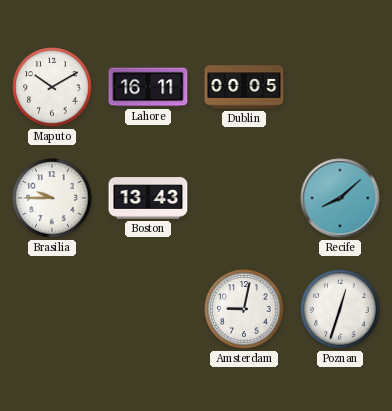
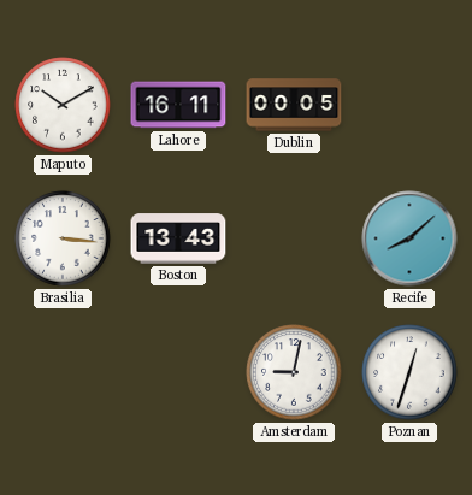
Brasilia: 9:45 -> 3:16
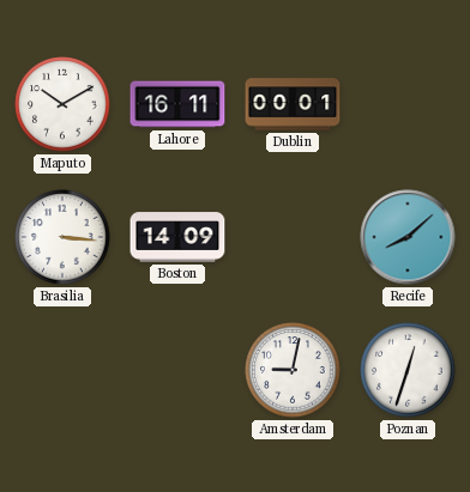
Dublin: 00:05 -> 00:01
Boston: 13:43 -> 14:09
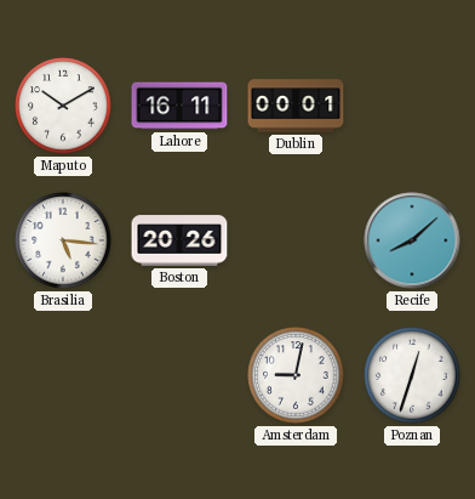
Brasilia: 3:16 -> 5:16
Boston: 14:09 -> 20:26
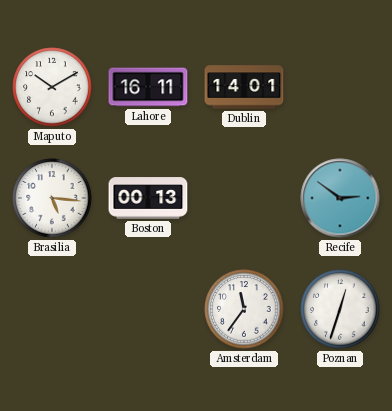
Dublin: 00:01 -> 14:01
Boston: 20:26 -> 00:13
Recife: 8:08 -> 2:51
Amsterdam: 9:02 -> 11:36
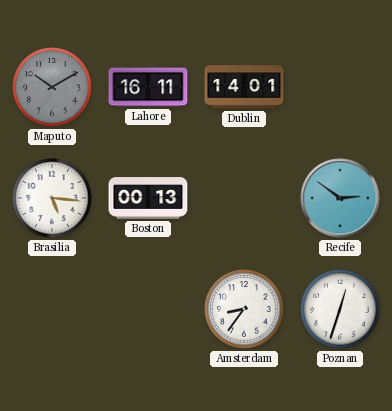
Maputo dial: white -> grey
Amsterdam: 11:36 -> 8:36
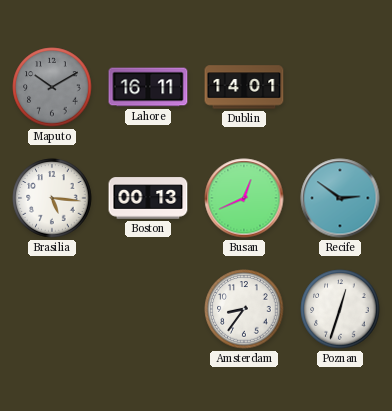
Busan: none -> 12:41
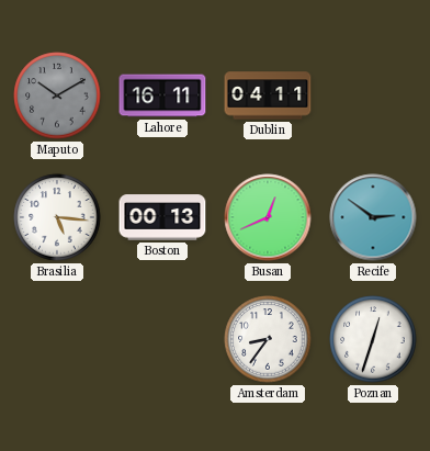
Dublin: 14:01 -> 04:11
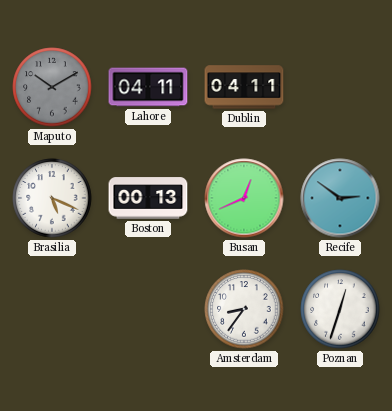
Lahore: 16:11 -> 04:11
Brasilia: 5:16 -> 5:19
